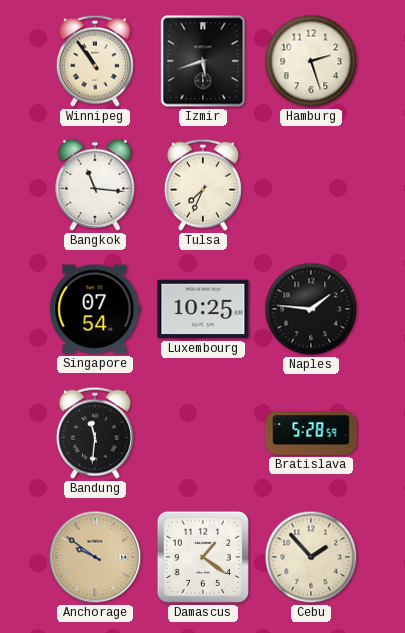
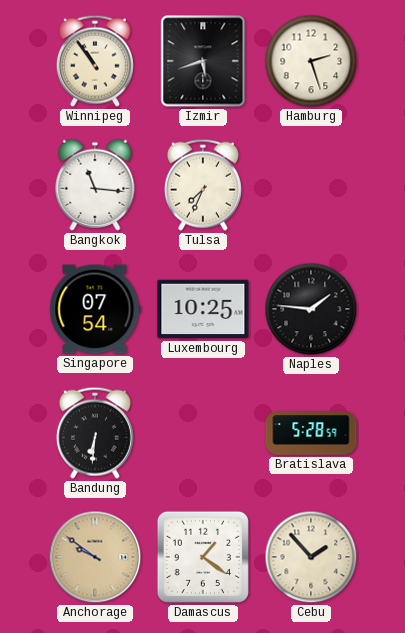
Bandung: 11:31 -> 6:31
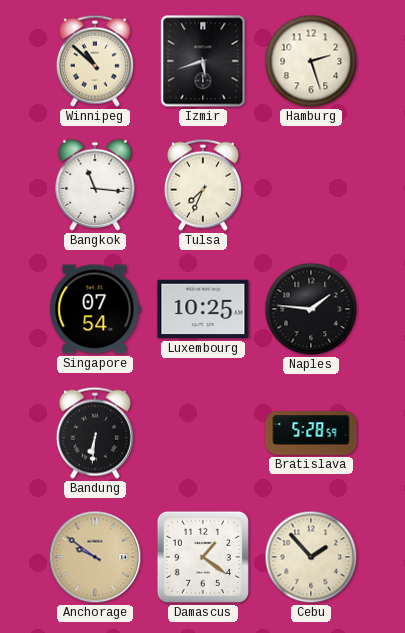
Winnipeg: 10:54 -> 10:52
